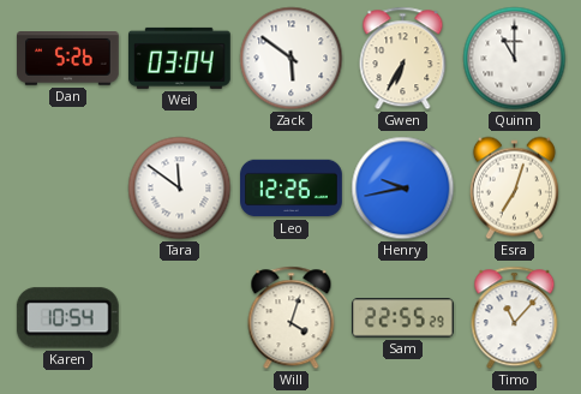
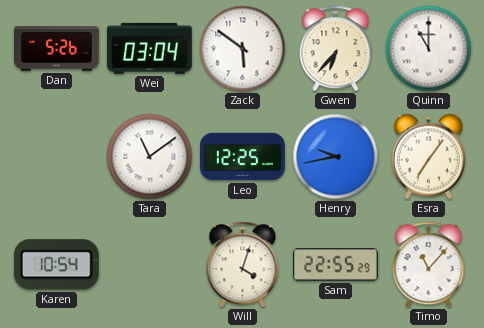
Gwen: 6:35 -> 6:37
Tara: 11:51 -> 11:09
Leo: 12:26 -> 12:25
Esra: 7:03 -> 7:06
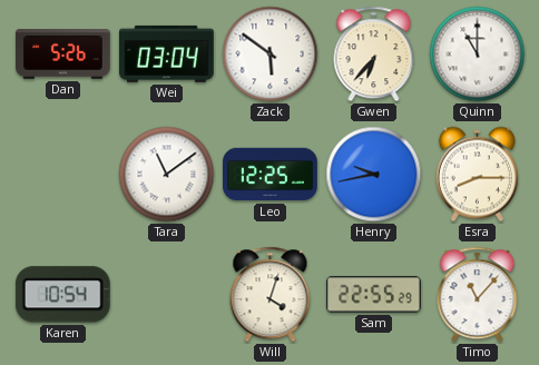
Esra: 7:06 -> 8:15
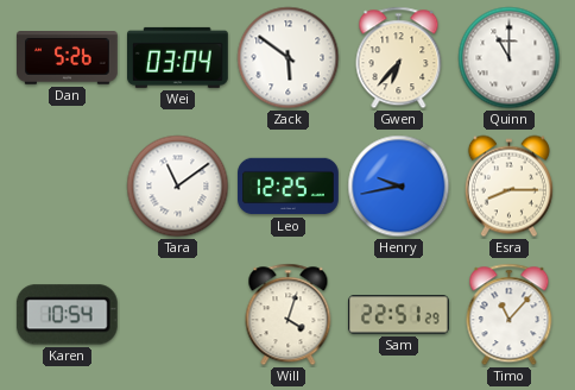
Sam: 22:55 -> 22:51
